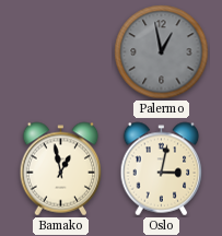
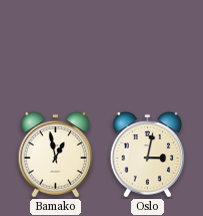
Palermo: 12:58 -> none
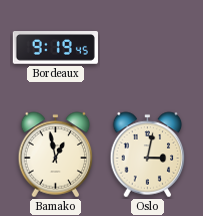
Bordeaux: none -> 9:19
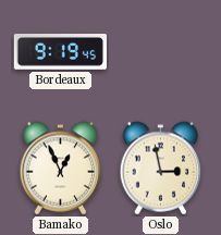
Bamako: 12:58 -> 12:56
Oslo: 3:02 -> 2:58
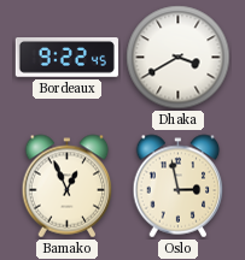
Bordeaux: 9:19 -> 9:22
Dhaka: none -> 3:40
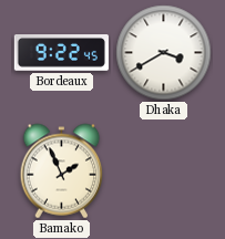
Bamako: 12:56 -> 1:56
Oslo: 2:58 -> none
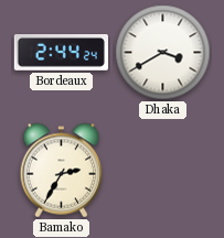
Bordeaux: 9:22 -> 2:44
Bamako: 1:56 -> 2:35
